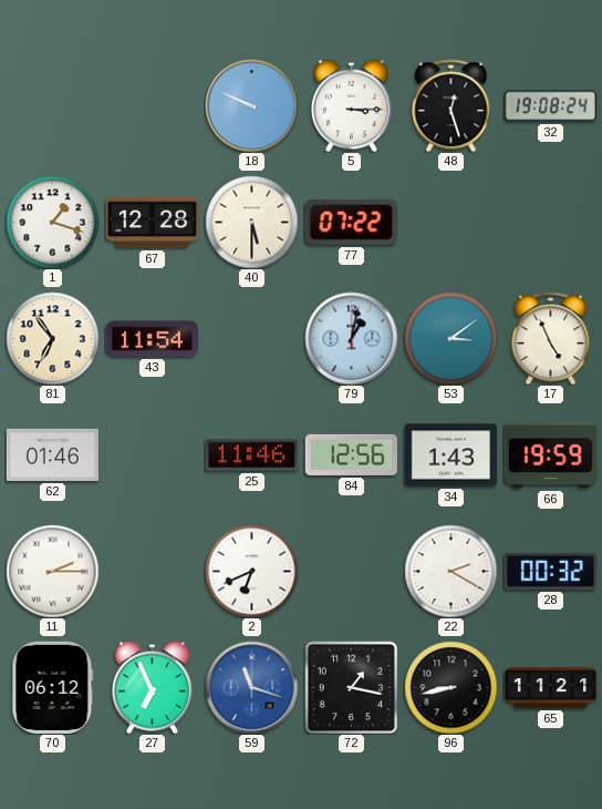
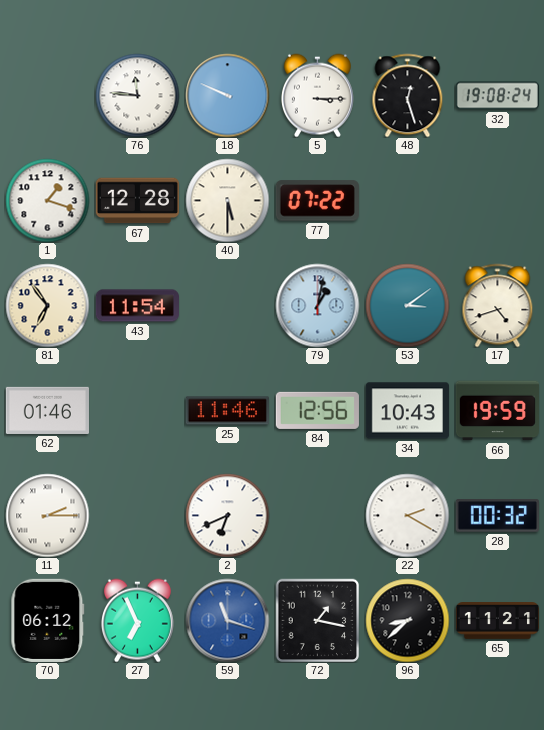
76: none -> 11:46
17: 4:56 -> 4:42
34: 1:43 -> 10:43
96: 8:43 -> 8:38
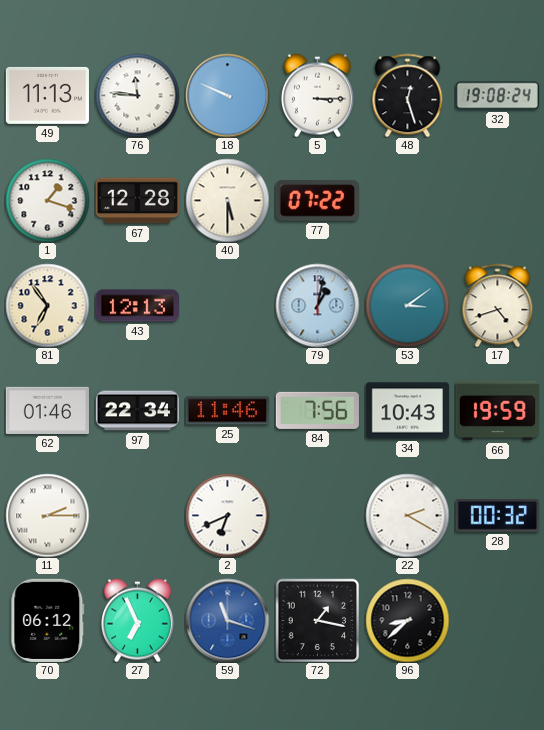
49: none -> 11:13
43: 11:54 -> 12:13
97: none -> 22:34
84: 12:56 -> 7:56
65: 11:21 -> none
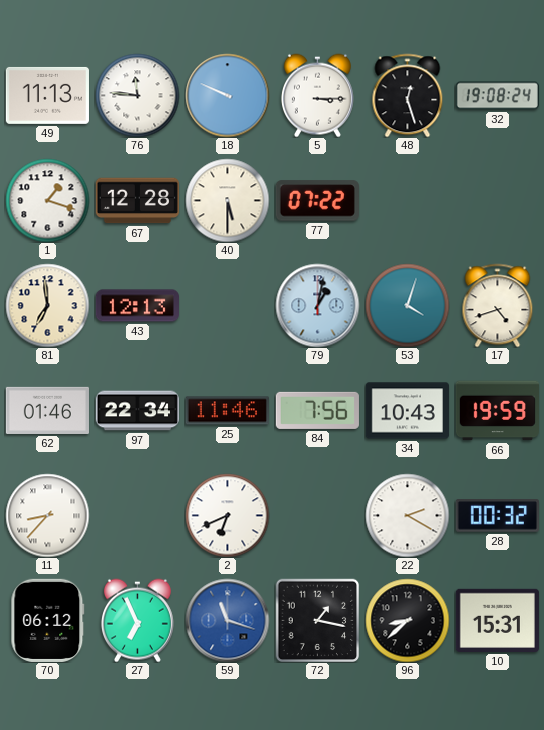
81: 6:54 -> 6:59
53: 3:09 -> 4:03
11: 2:15 -> 8:37
10: none -> 15:31
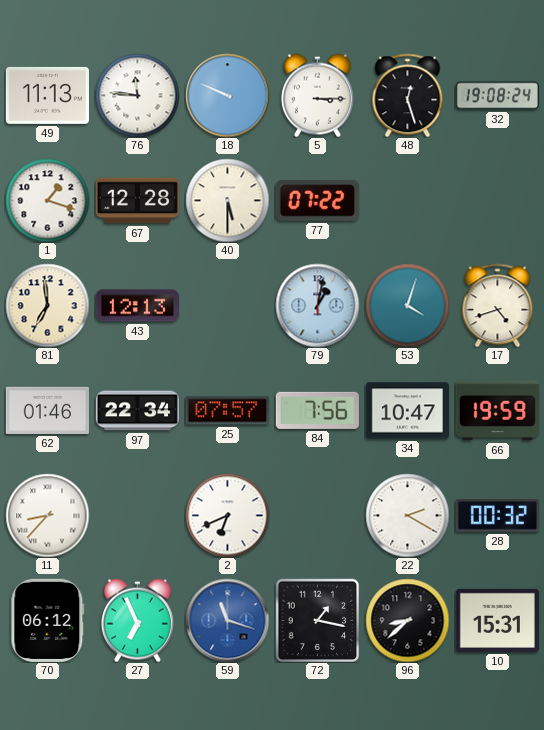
25: 11:46 -> 07:57
34: 10:43 -> 10:47
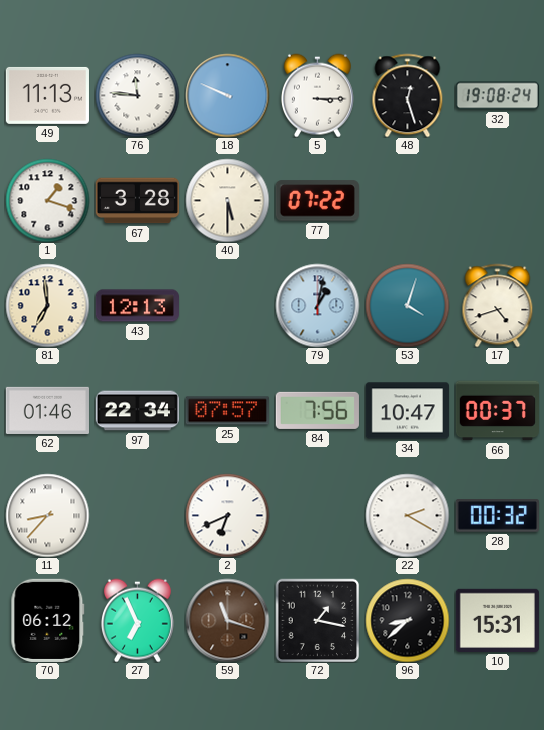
67: 12:28 -> 3:28
66: 19:59 -> 00:37
59 dial: blue -> brown
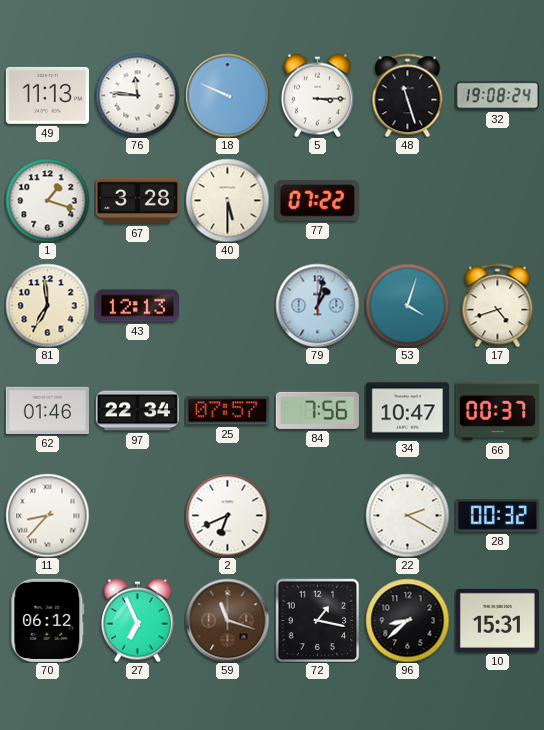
48: 12:27 -> 11:27
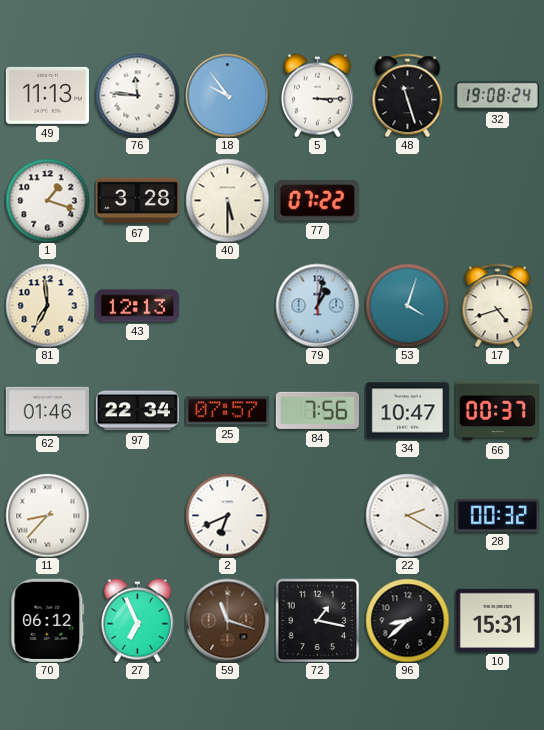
18: 9:49 -> 9:54
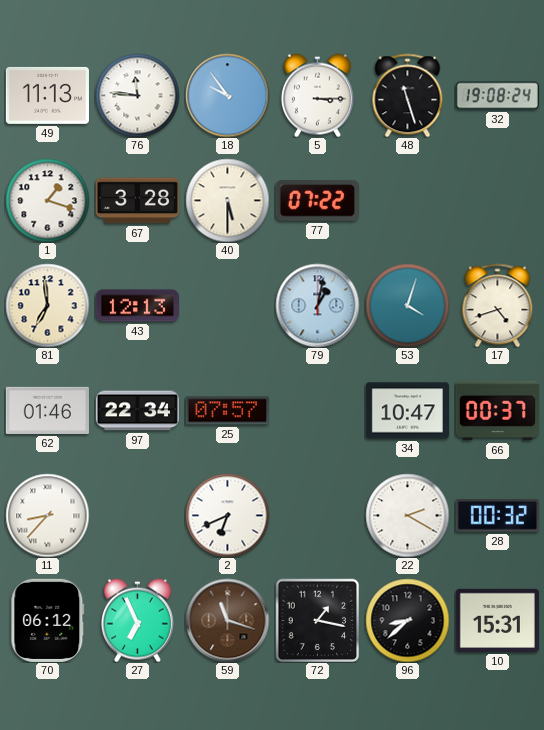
84: 7:56 -> none
